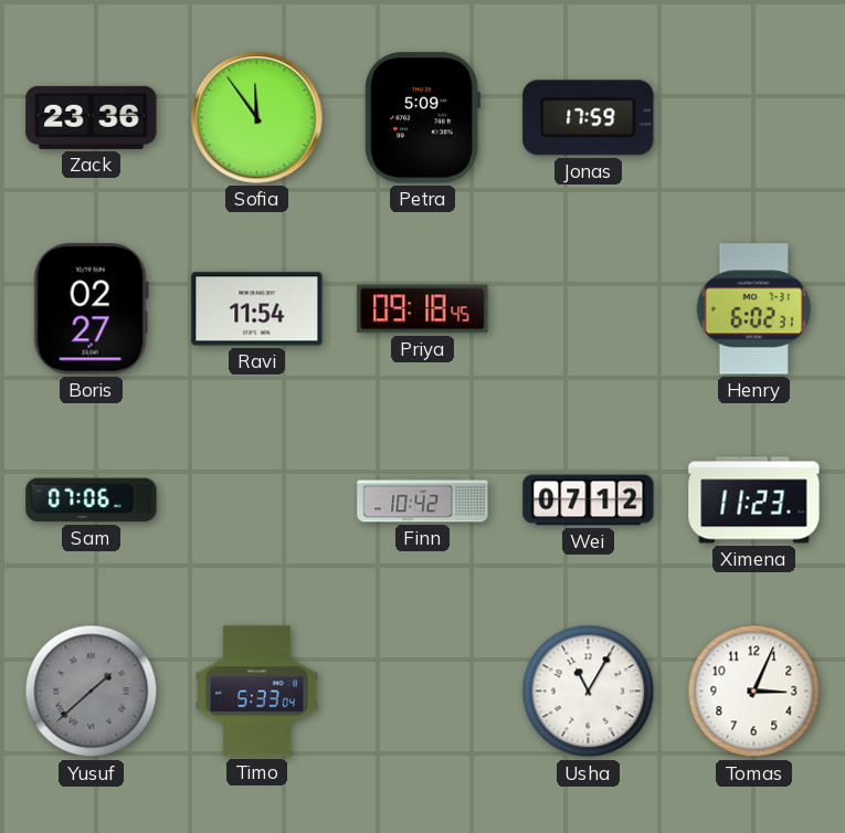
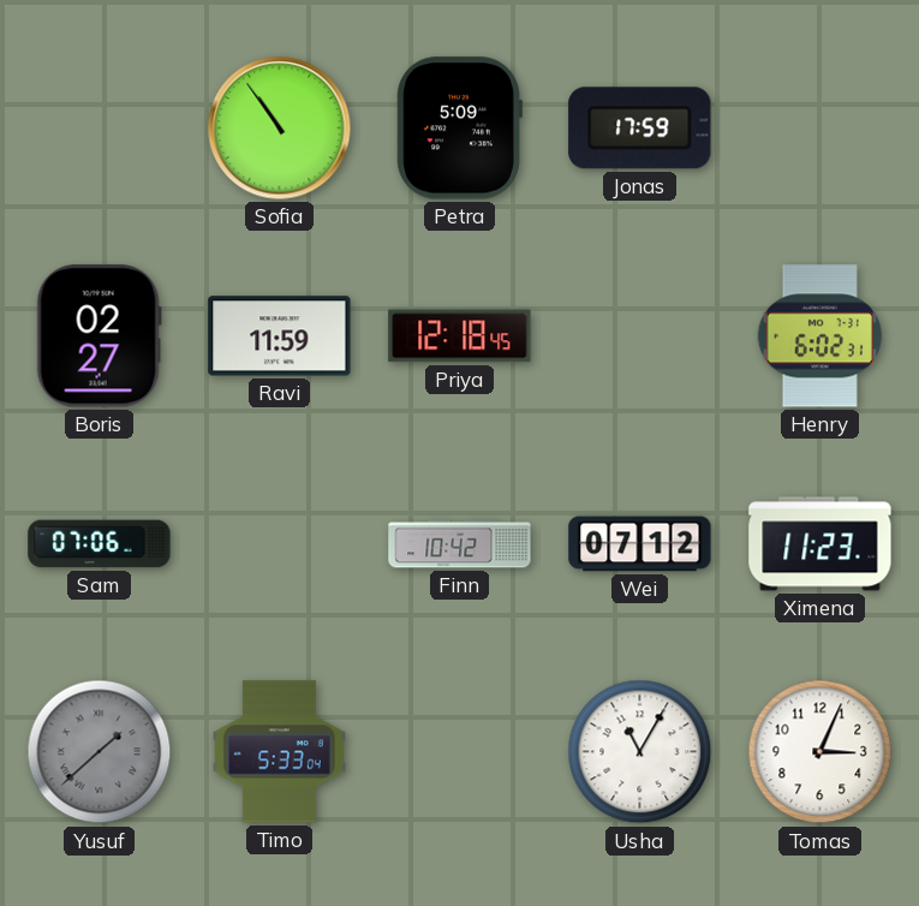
Zack: 23:36 -> none
Sofia: 11:54 -> 10:54
Ravi: 11:54 -> 11:59
Priya: 09:18 -> 12:18
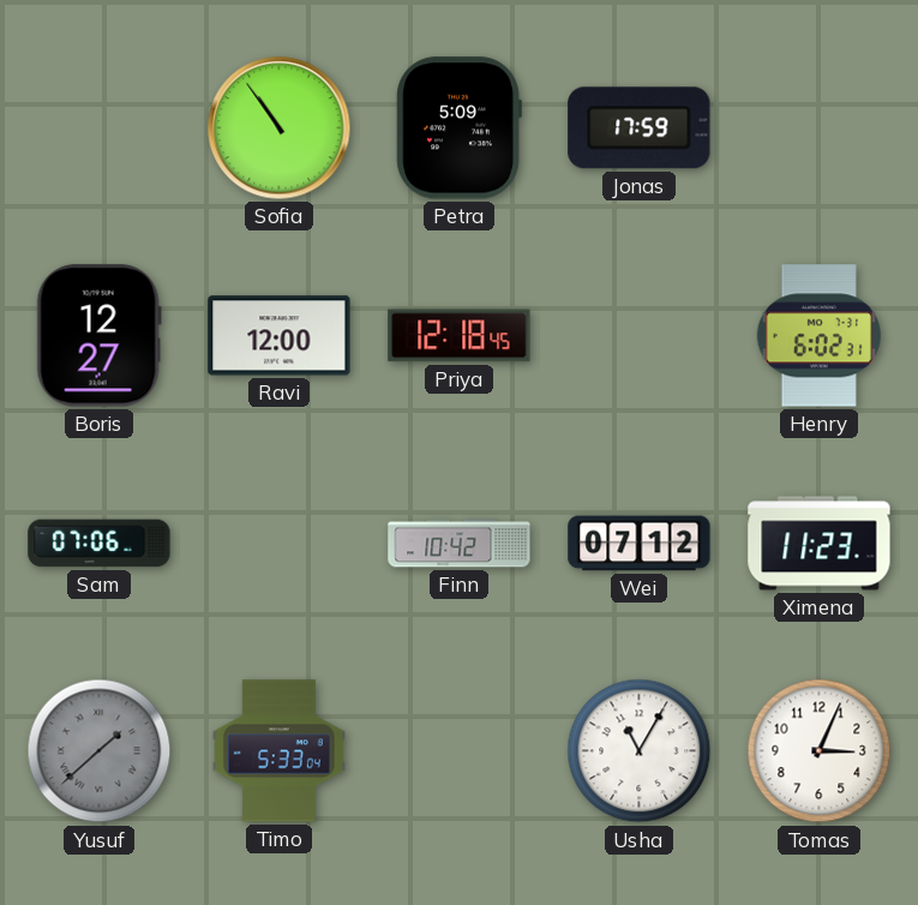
Boris: 02:27 -> 12:27
Ravi: 11:59 -> 12:00
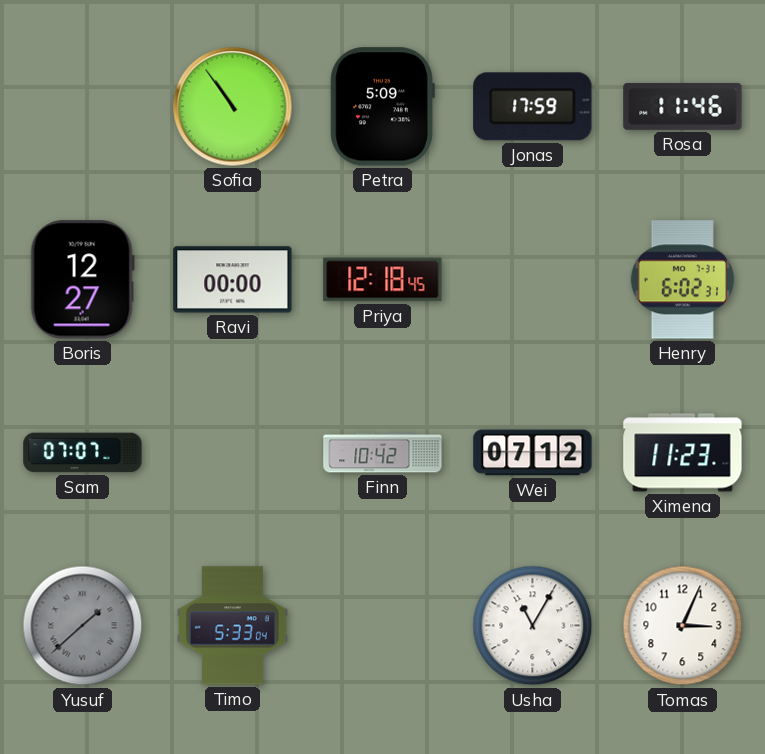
Rosa: none -> 11:46
Ravi: 12:00 -> 00:00
Sam: 07:06 -> 07:07
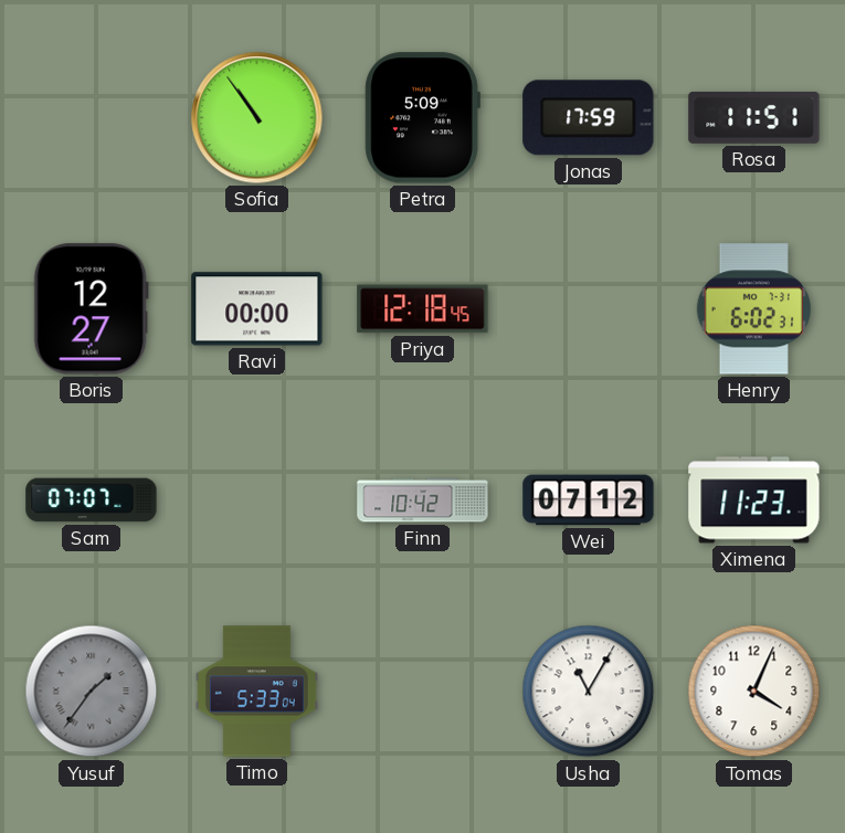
Rosa: 11:46 -> 11:51
Yusuf: 1:38 -> 1:36
Tomas: 3:04 -> 4:04
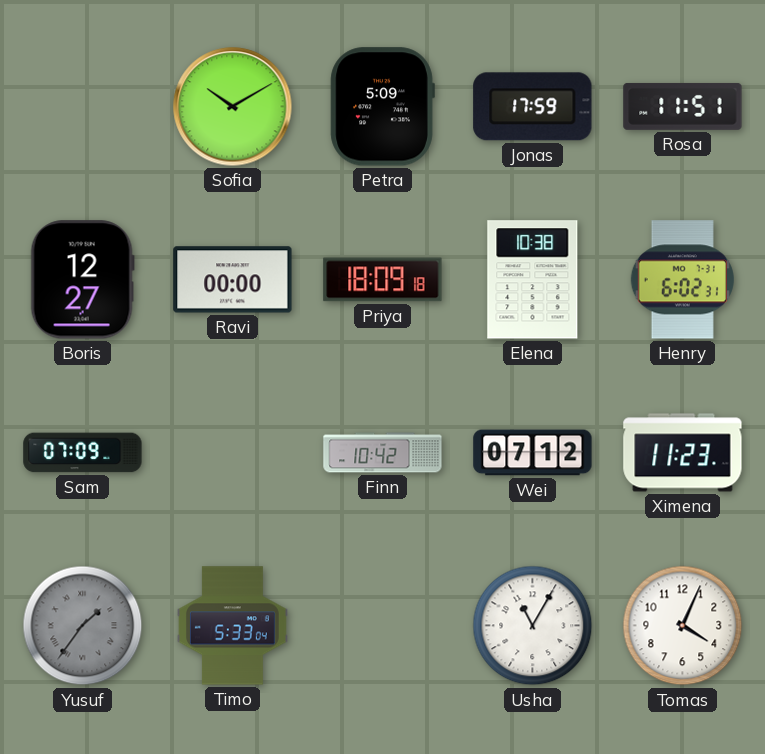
Sofia: 10:54 -> 10:10
Priya: 12:18 -> 18:09
Elena: none -> 10:38
Sam: 07:07 -> 07:09
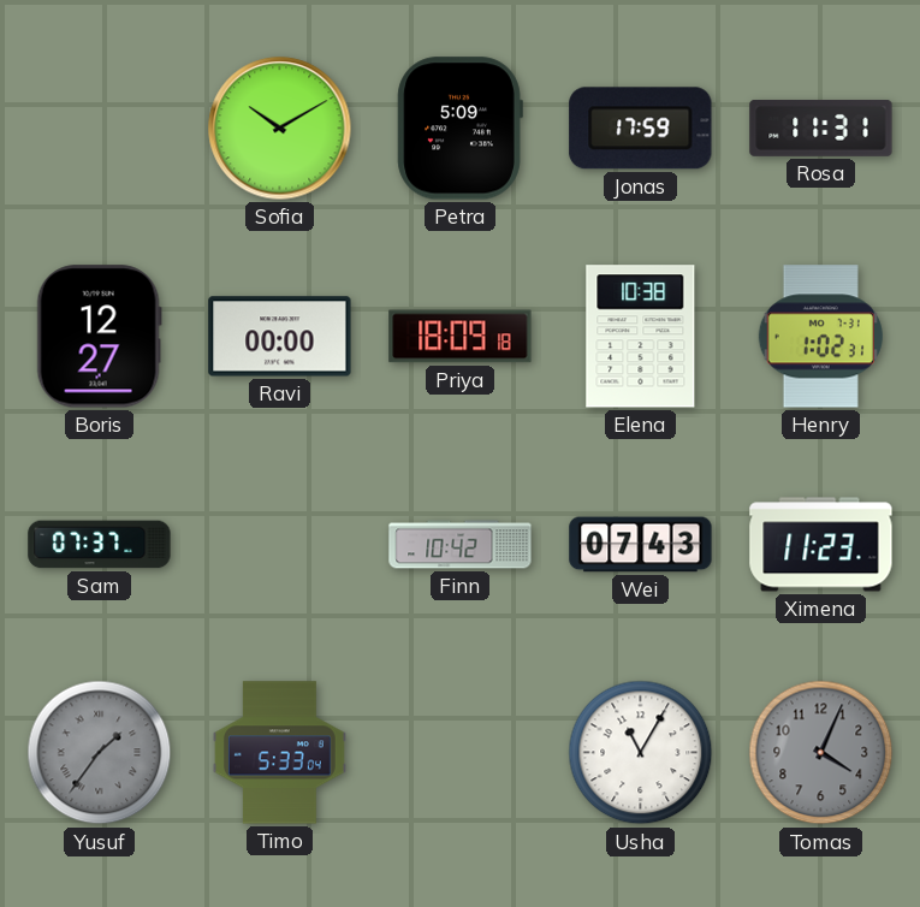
Rosa: 11:51 -> 11:31
Henry: 6:02 -> 1:02
Sam: 07:09 -> 07:37
Wei: 07:12 -> 07:43
Tomas dial: white -> grey
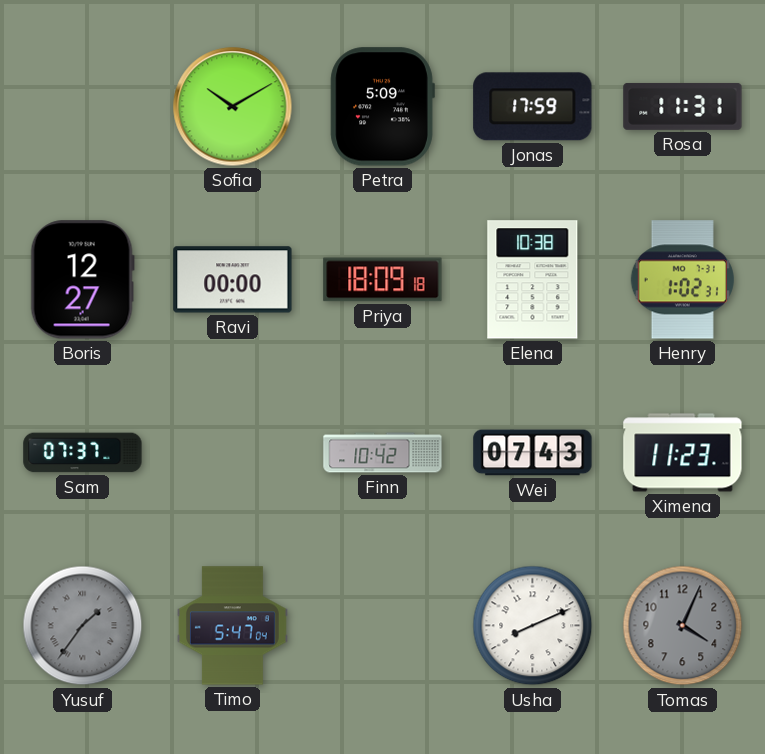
Timo: 5:33 -> 5:47
Usha: 11:05 -> 8:11
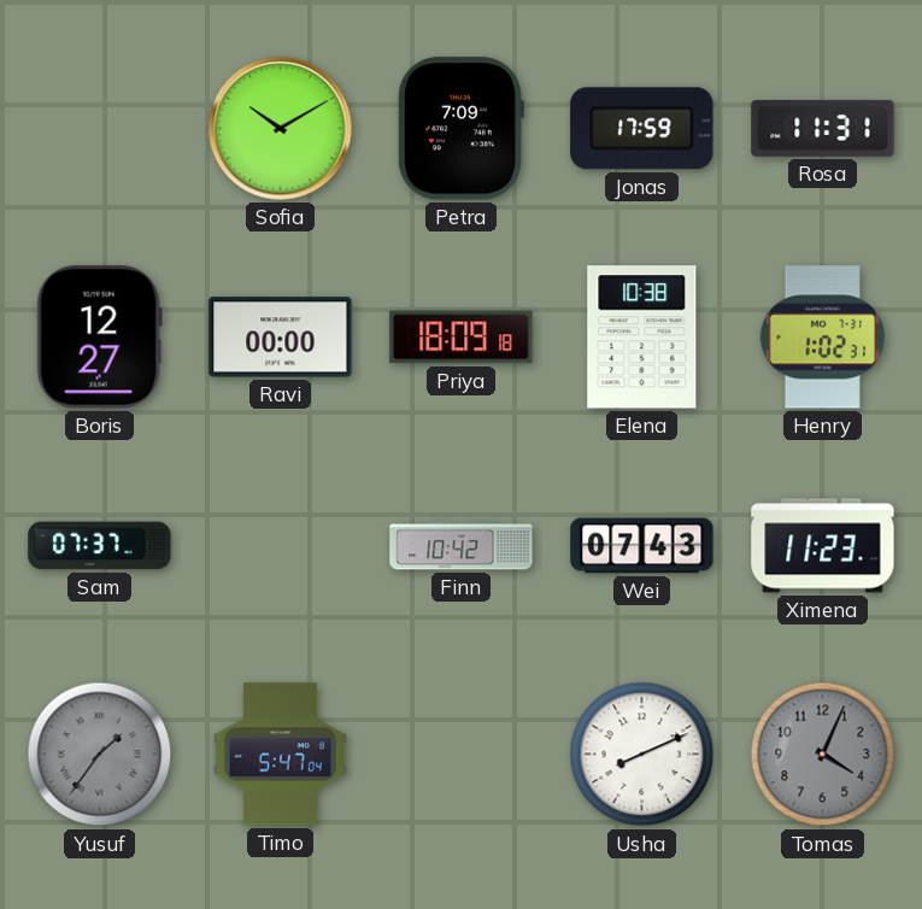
Petra: 5:09 -> 7:09
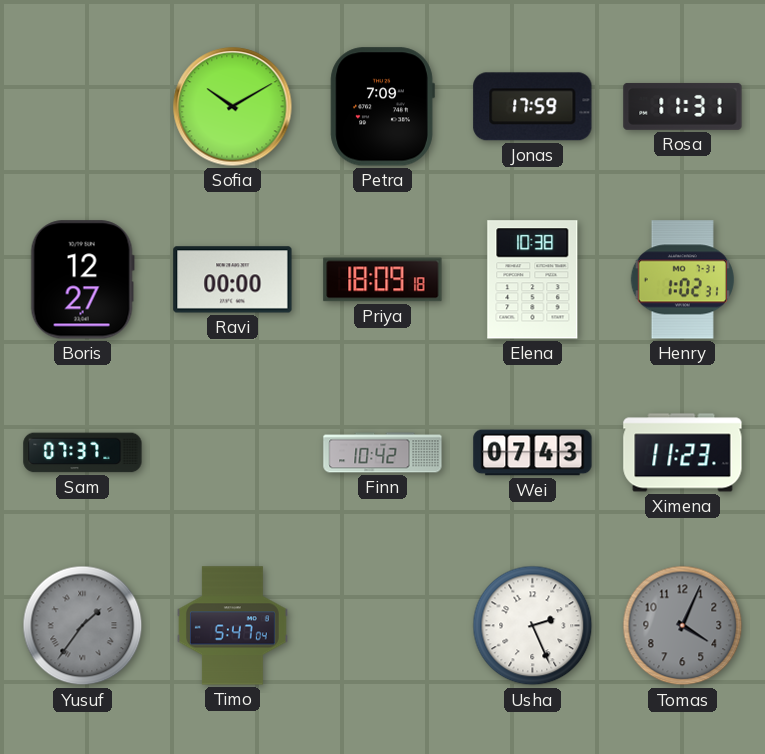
Usha: 8:11 -> 2:26
